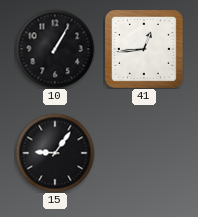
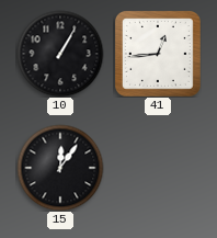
15: 9:06 -> 12:06
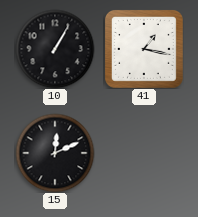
41: 12:44 -> 1:17
15: 12:06 -> 12:11
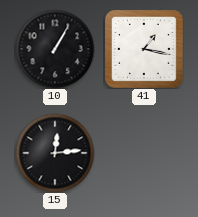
15: 12:11 -> 12:14
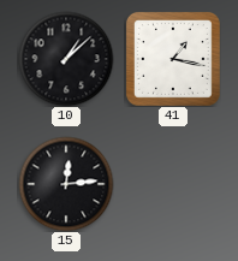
10: 1:05 -> 1:08
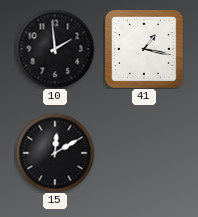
10: 1:08 -> 1:59
15: 12:14 -> 12:10
